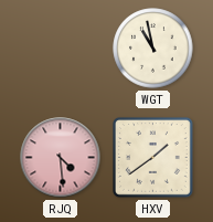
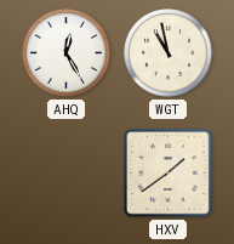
AHQ: none -> 12:25
RJQ: 4:29 -> none
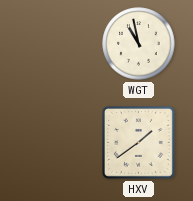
AHQ: 12:25 -> none
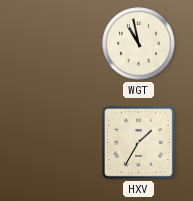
HXV: 1:39 -> 1:35
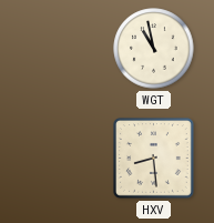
HXV: 1:35 -> 8:29
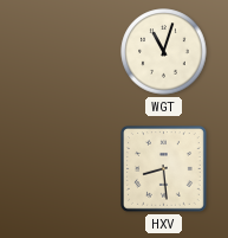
WGT: 10:58 -> 11:03
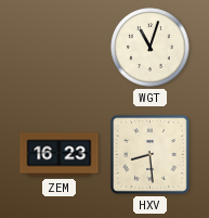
ZEM: none -> 16:23
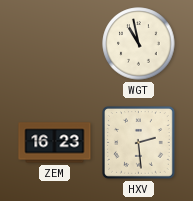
WGT: 11:03 -> 10:58
HXV: 8:29 -> 2:29
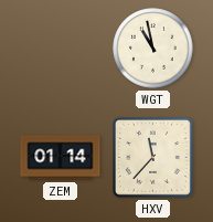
ZEM: 16:23 -> 01:14
HXV: 2:29 -> 11:37
